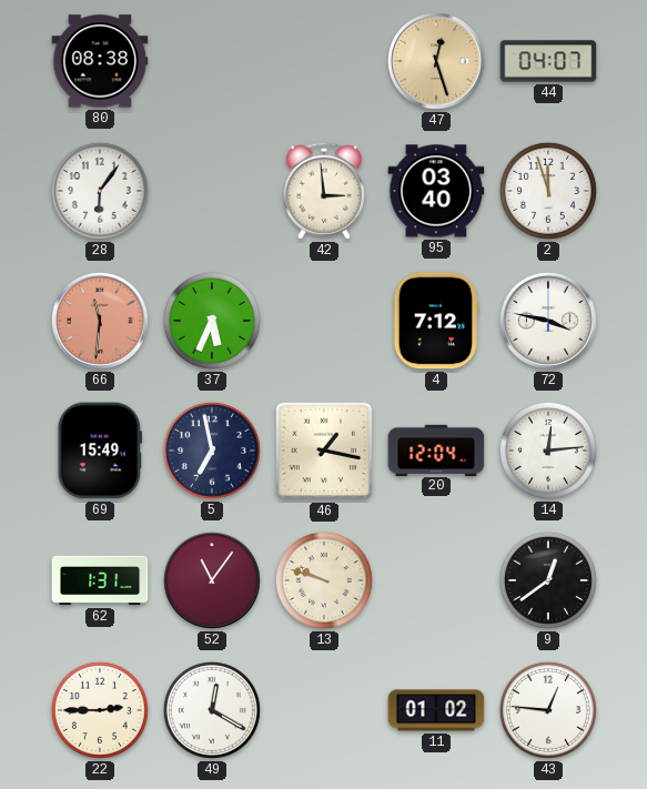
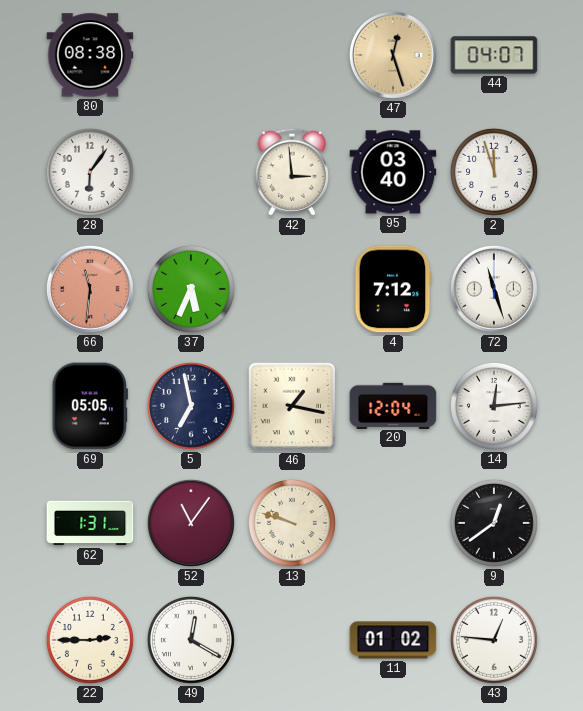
72: 3:47 -> 11:27
69: 15:49 -> 05:05
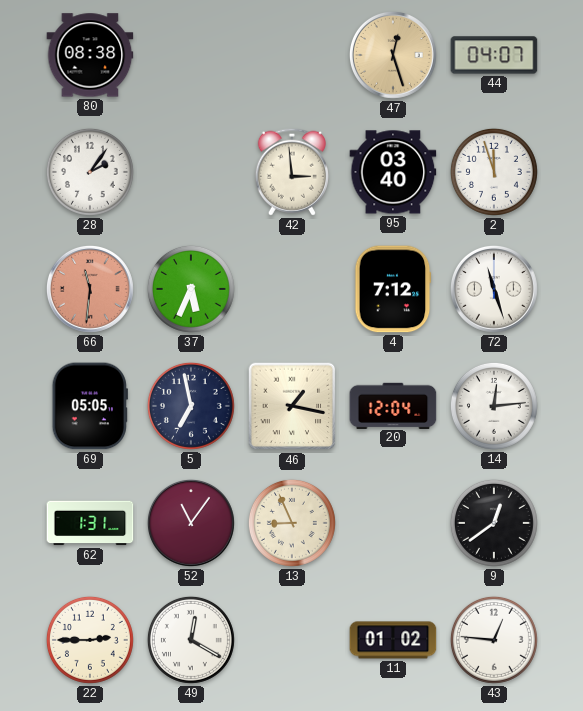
28: 6:06 -> 2:06
13: 9:48 -> 8:56
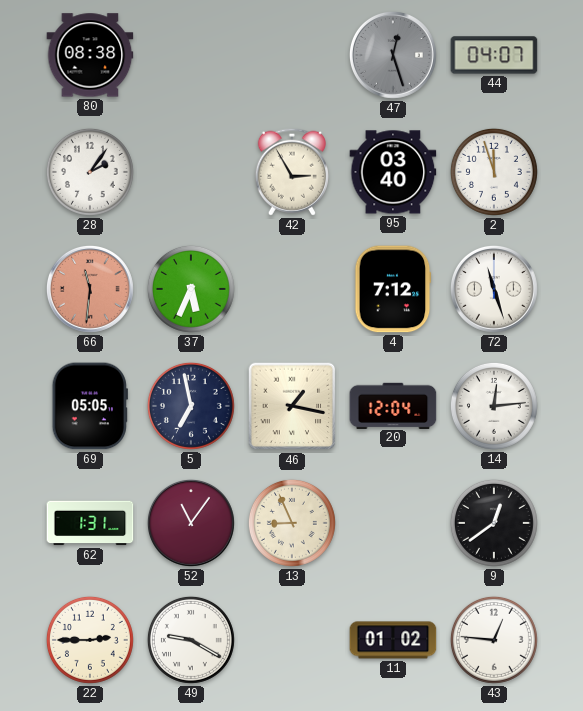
47 dial: champagne -> grey
42: 2:59 -> 2:55
49: 12:20 -> 9:20
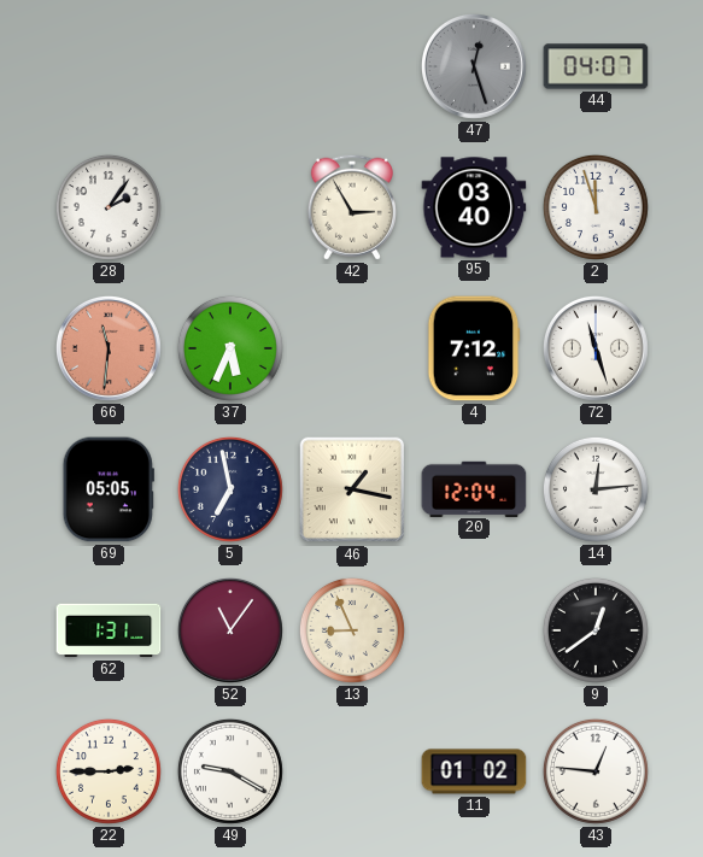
80: 08:38 -> none
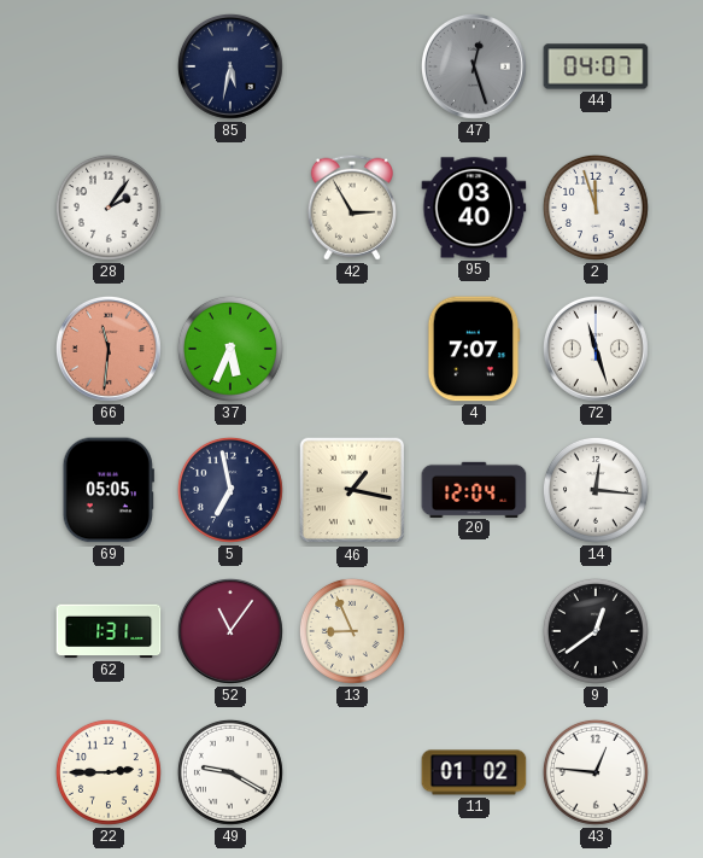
85: none -> 5:32
4: 7:12 -> 7:07
14: 12:14 -> 12:16
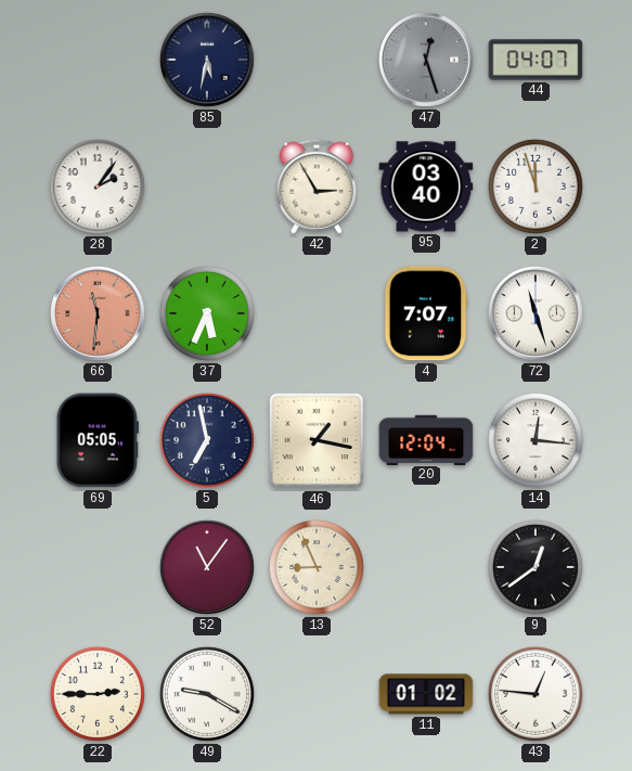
62: 1:31 -> none
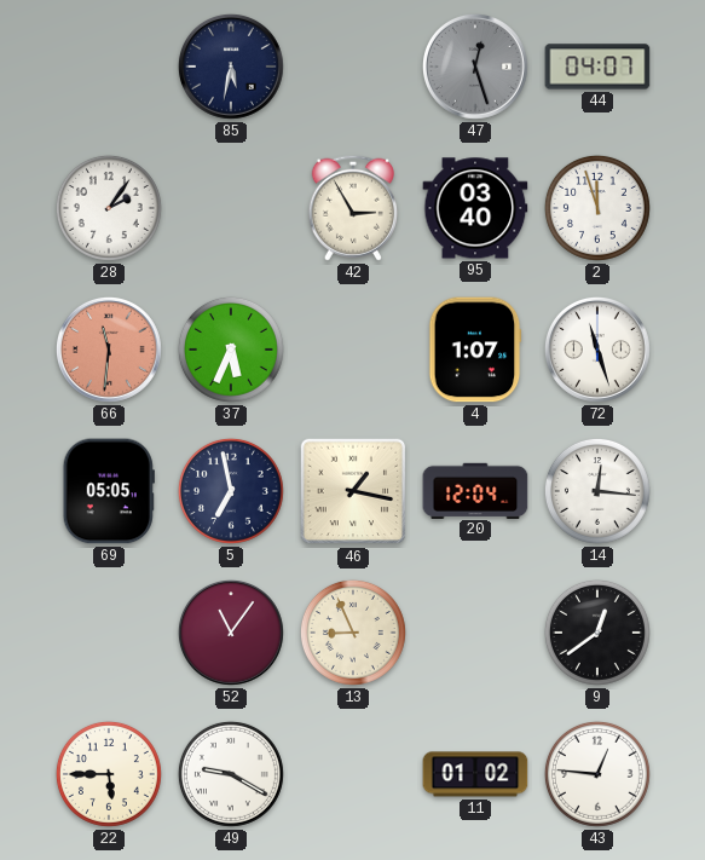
4: 7:07 -> 1:07
22: 2:45 -> 5:45
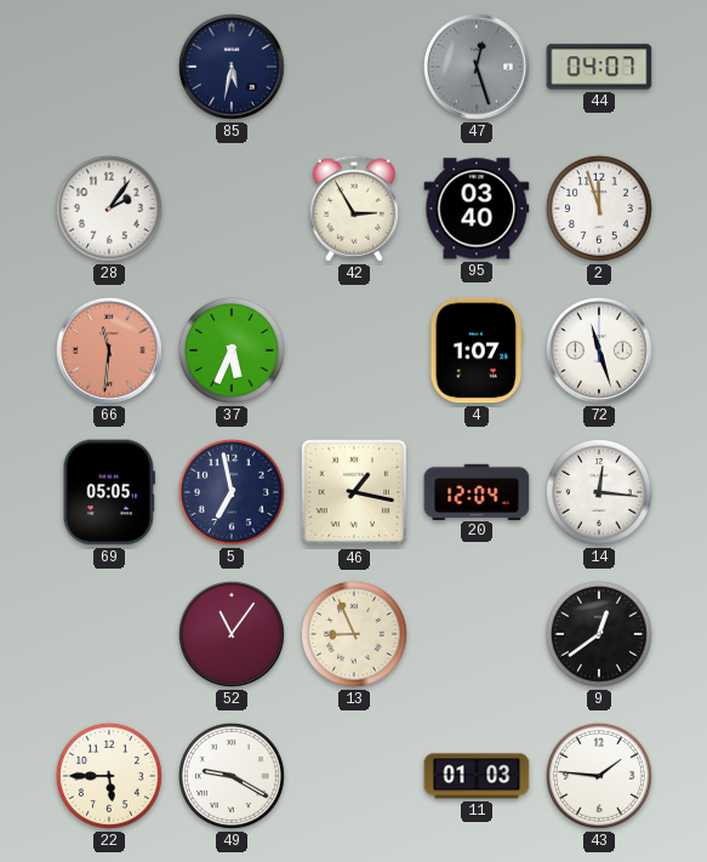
11: 01:02 -> 01:03
43: 12:46 -> 1:46
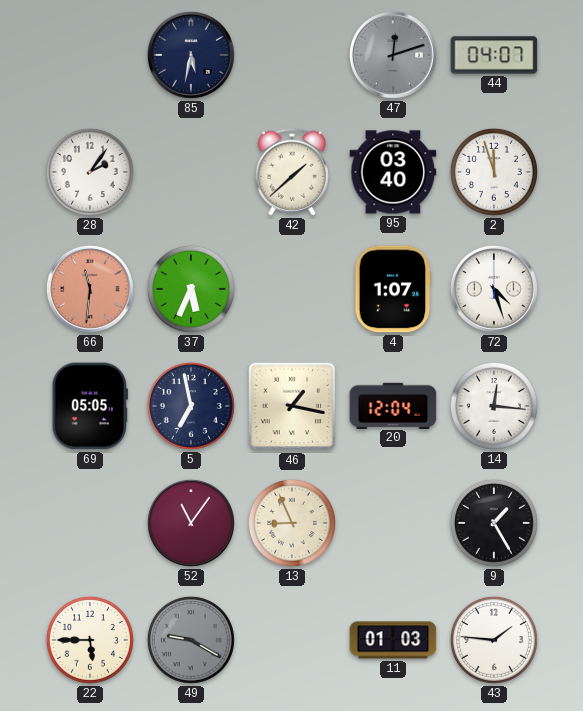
47: 12:27 -> 12:12
42: 2:55 -> 1:38
72: 11:27 -> 4:27
9: 12:39 -> 1:25
49 dial: white -> grey
